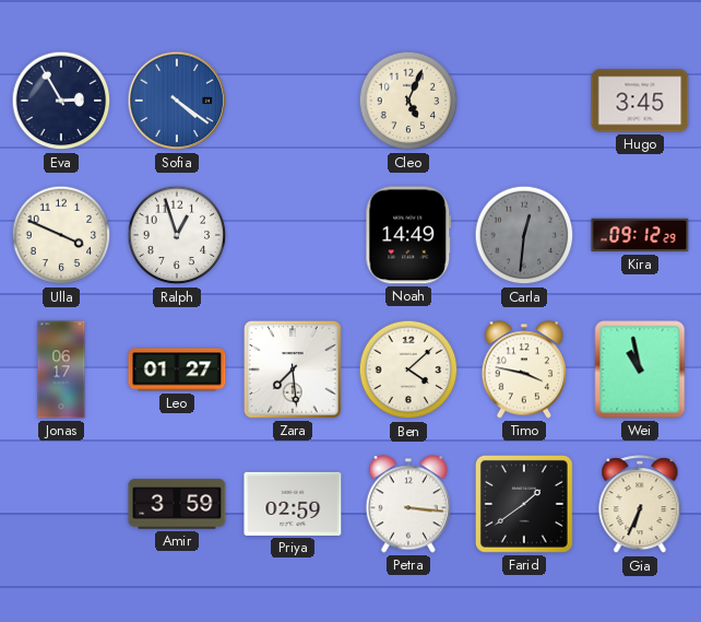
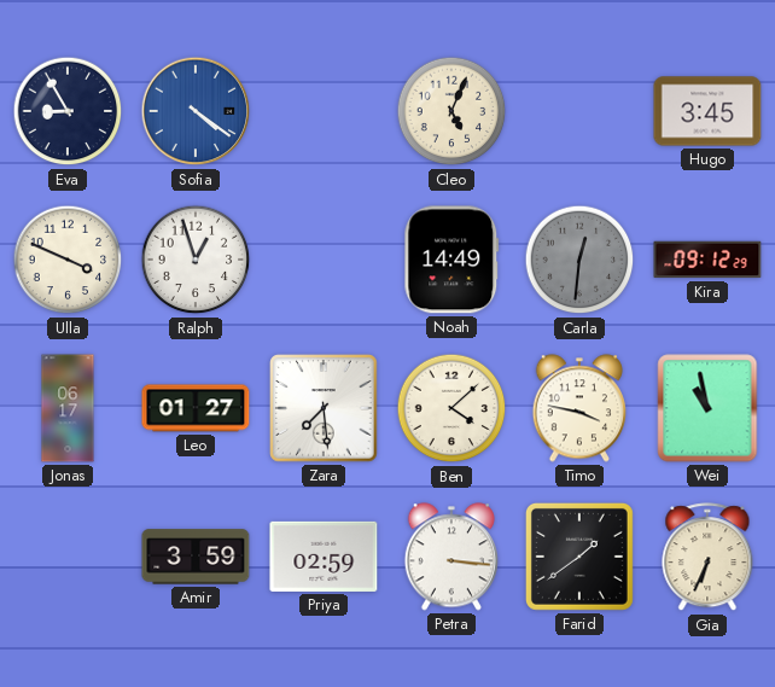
Eva: 2:55 -> 8:55
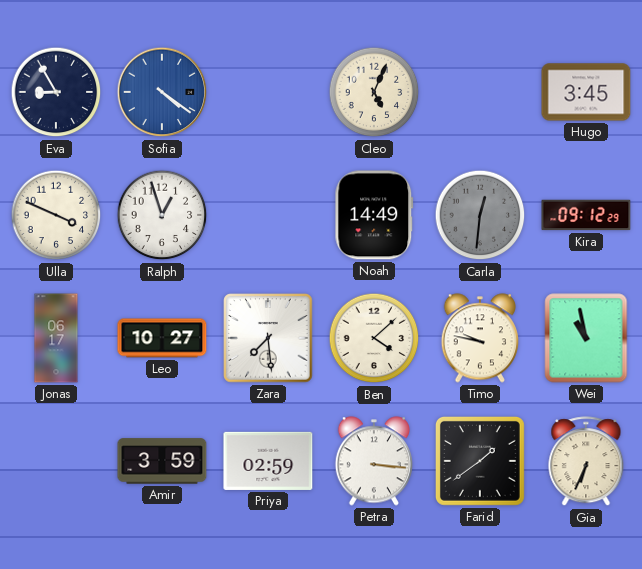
Leo: 01:27 -> 10:27
Timo: 3:47 -> 9:47
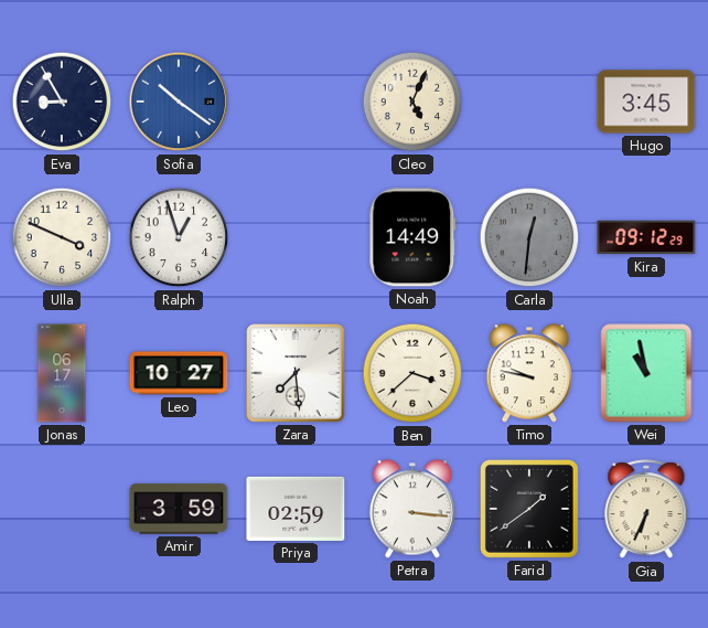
Sofia: 4:21 -> 10:21
Ben: 4:08 -> 3:38
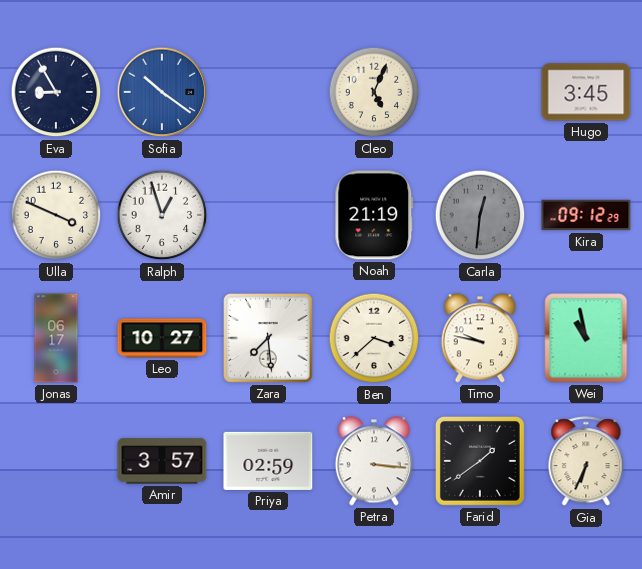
Noah: 14:49 -> 21:19
Amir: 3:59 -> 3:57
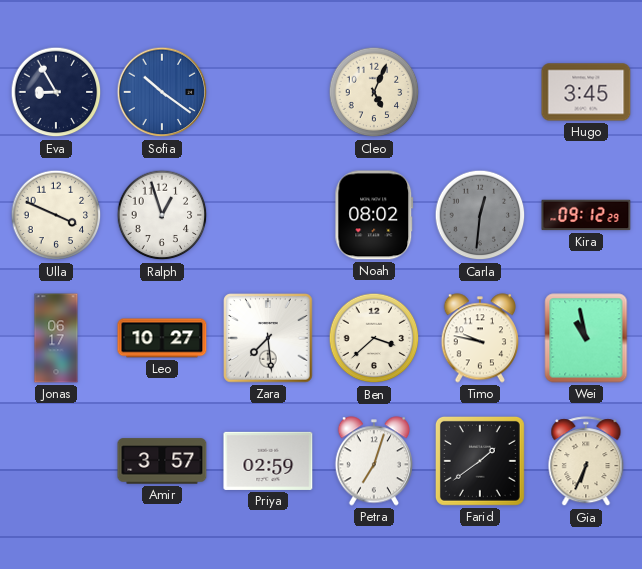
Noah: 21:19 -> 08:02
Petra: 3:16 -> 7:03
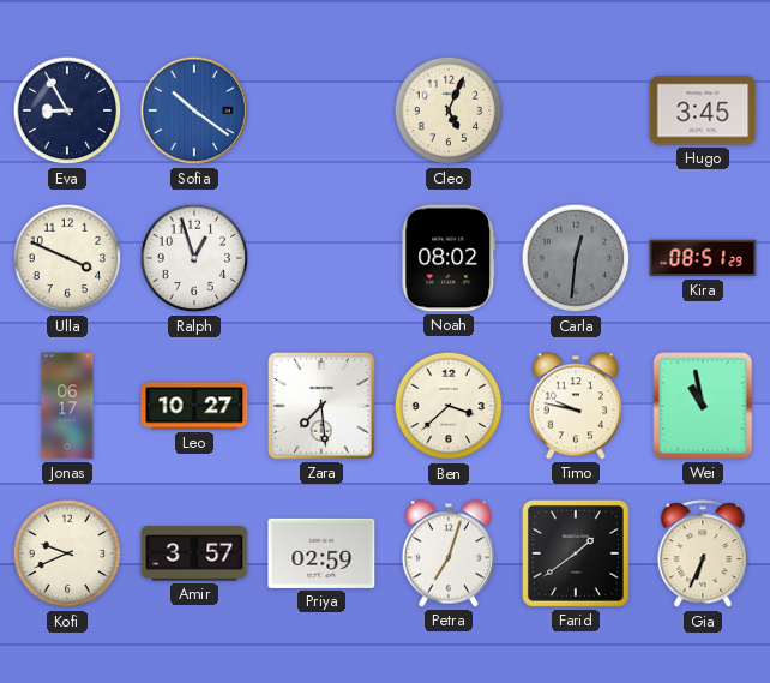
Kira: 09:12 -> 08:51
Kofi: none -> 9:41
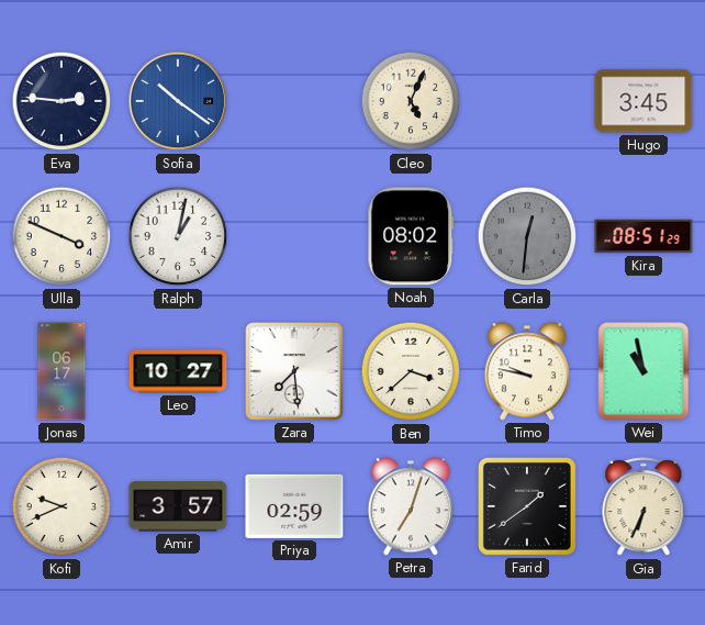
Eva: 8:55 -> 2:46
Ralph: 12:57 -> 1:02
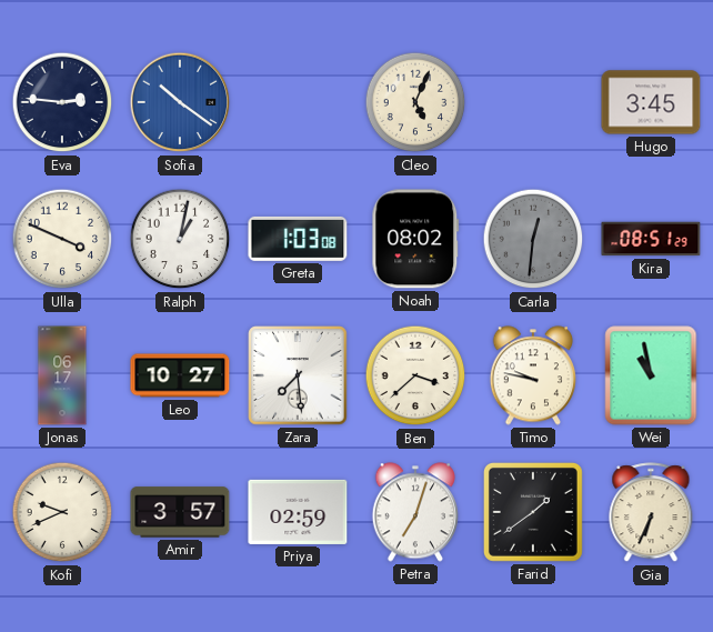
Greta: none -> 1:03
